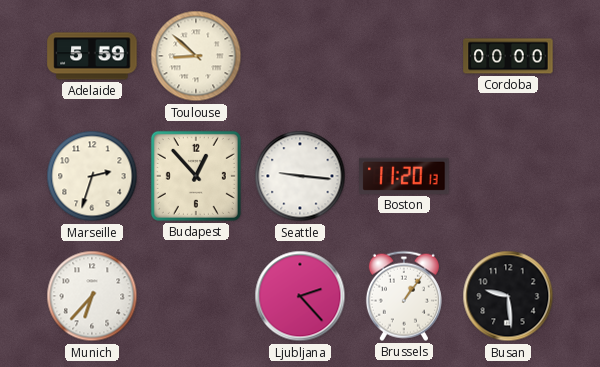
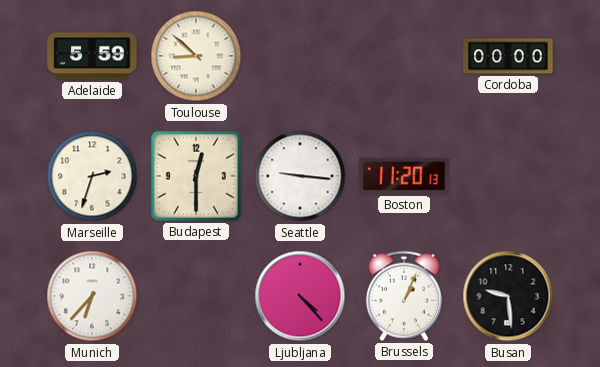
Budapest: 12:53 -> 12:30
Ljubljana: 2:23 -> 4:23
Brussels: 1:06 -> 1:04
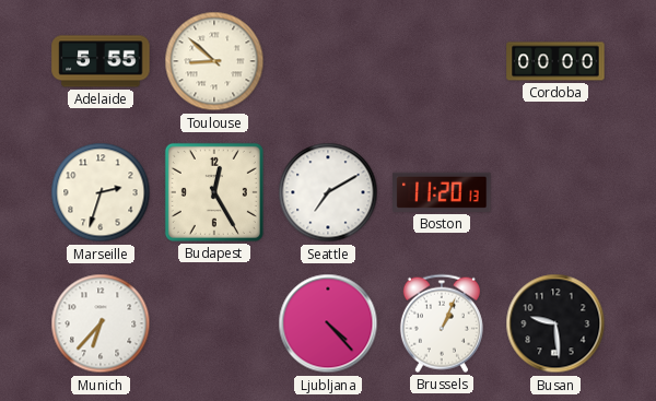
Adelaide: 5:59 -> 5:55
Budapest: 12:30 -> 12:25
Seattle: 9:16 -> 7:10
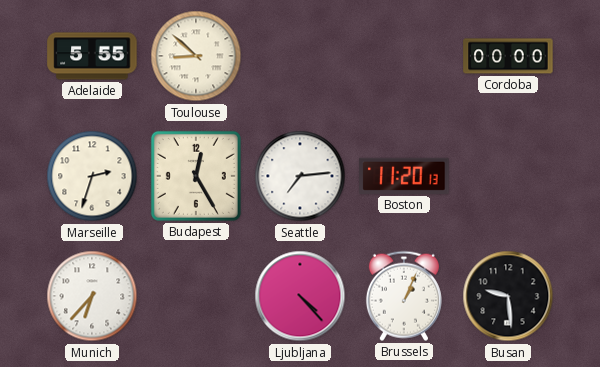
Seattle: 7:10 -> 7:14
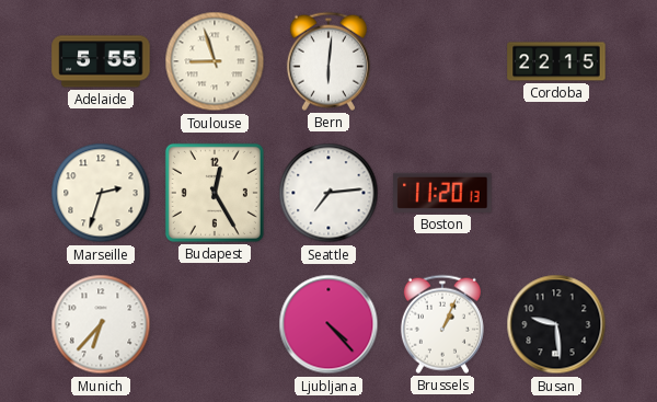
Toulouse: 8:52 -> 8:57
Bern: none -> 6:01
Cordoba: 00:00 -> 22:15
